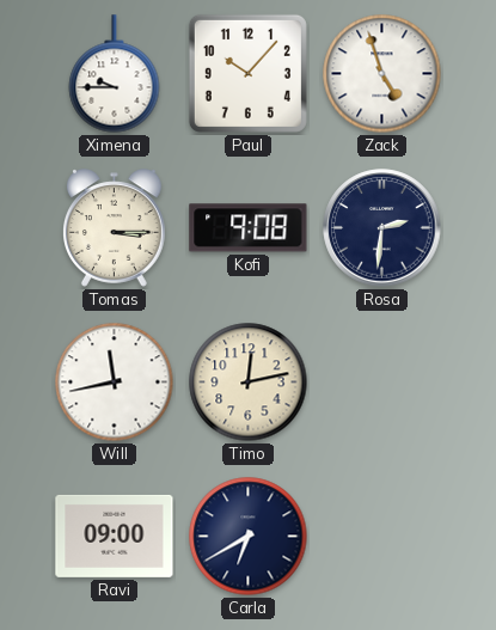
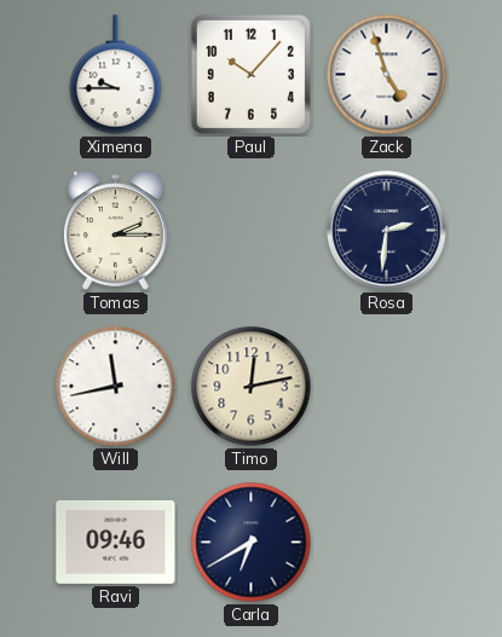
Tomas: 3:15 -> 2:15
Kofi: 9:08 -> none
Ravi: 09:00 -> 09:46
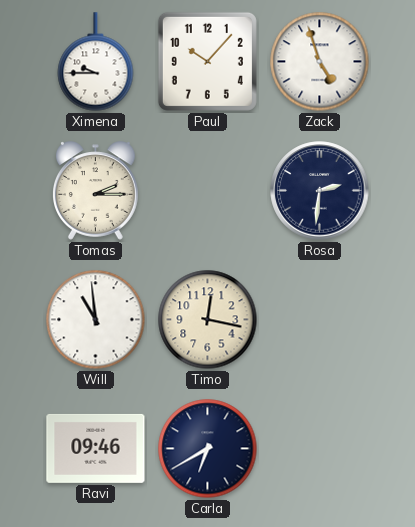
Will: 11:43 -> 10:59
Timo: 12:13 -> 12:17
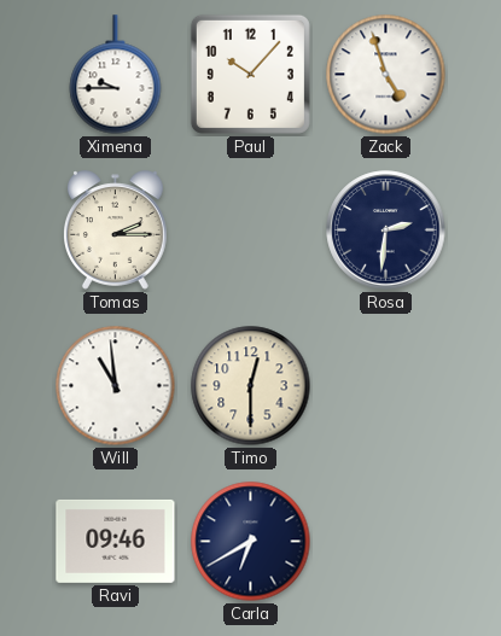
Timo: 12:17 -> 12:30
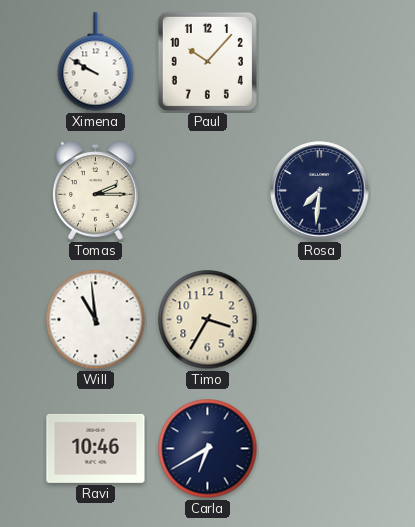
Ximena: 9:45 -> 9:50
Zack: 4:57 -> none
Rosa: 2:31 -> 7:31
Timo: 12:30 -> 3:35
Ravi: 09:46 -> 10:46
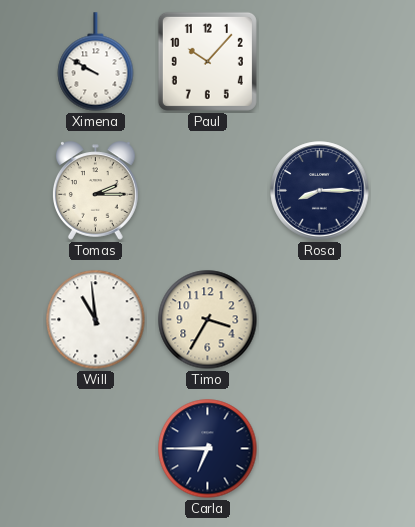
Rosa: 7:31 -> 8:15
Ravi: 10:46 -> none
Carla: 6:40 -> 6:45
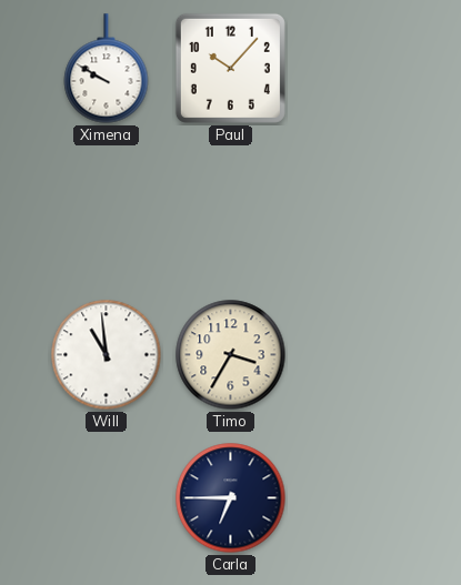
Tomas: 2:15 -> none
Rosa: 8:15 -> none
